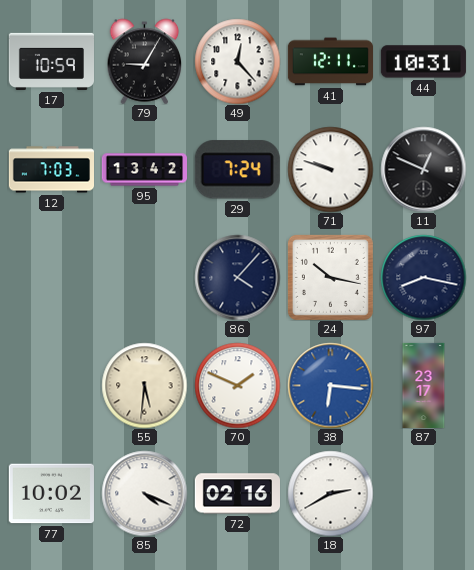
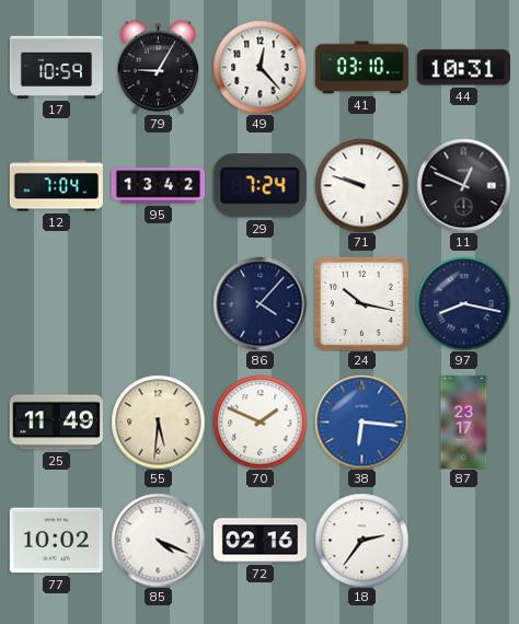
41: 12:11 -> 03:10
12: 7:03 -> 7:04
25: none -> 11:49
18: 2:40 -> 2:36
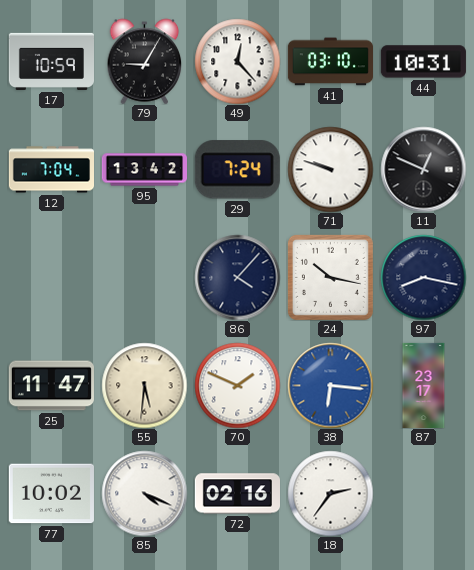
25: 11:49 -> 11:47
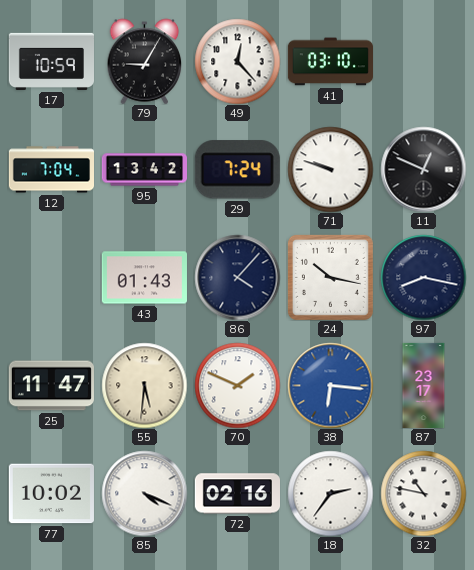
44: 10:31 -> none
43: none -> 01:43
32: none -> 10:47
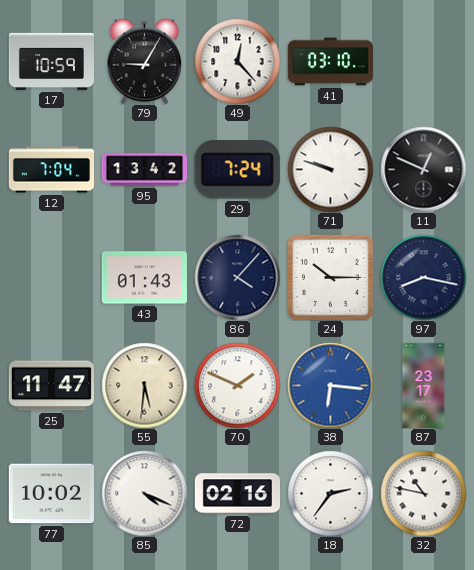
24: 10:17 -> 10:15
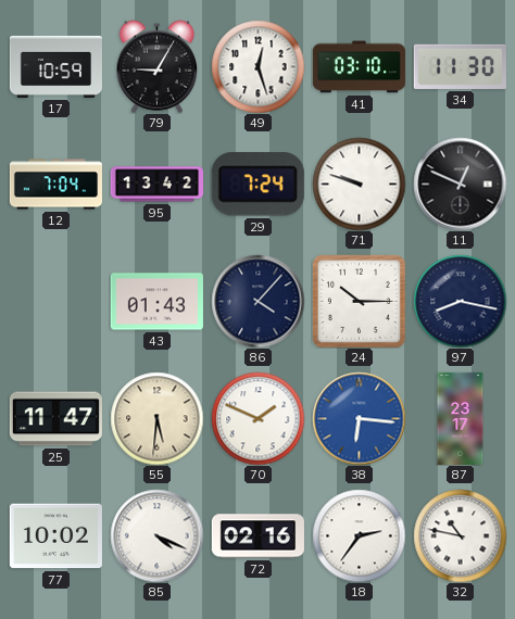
49: 12:23 -> 12:27
34: none -> 11:30
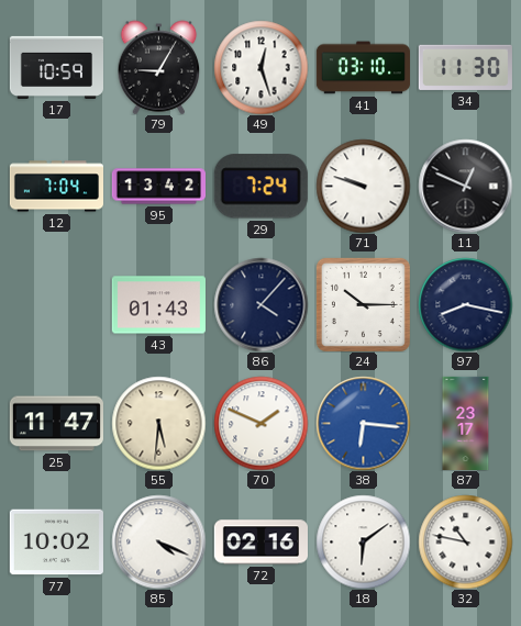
18: 2:36 -> 6:09
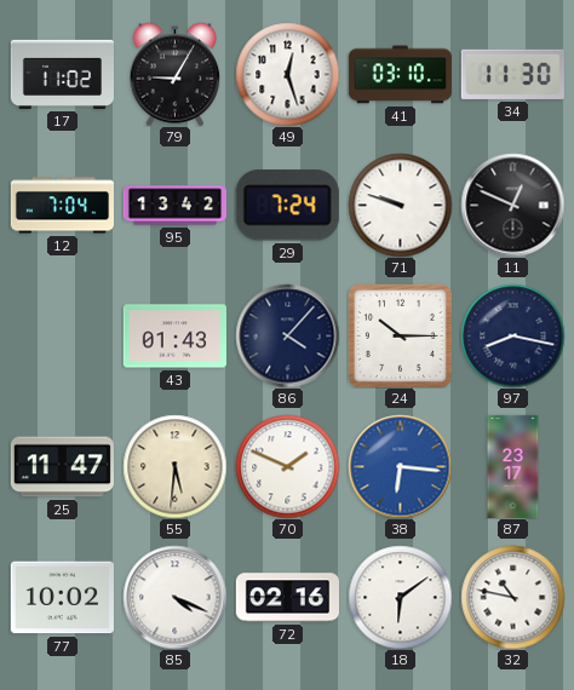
17: 10:59 -> 11:02
